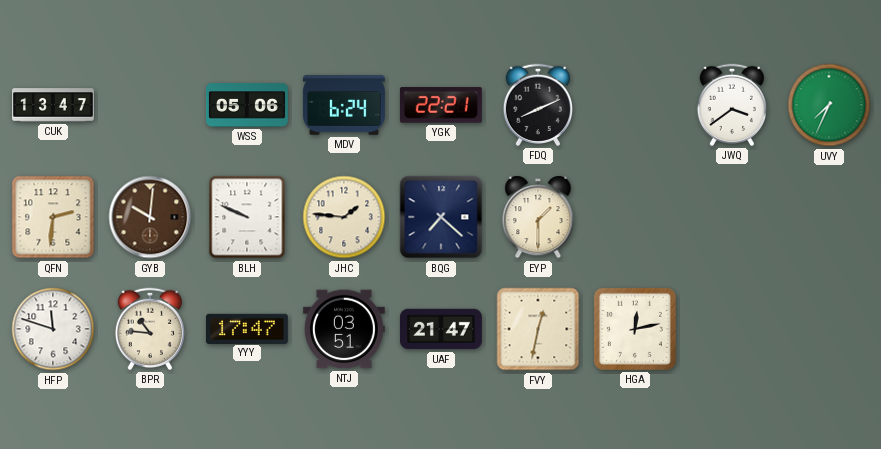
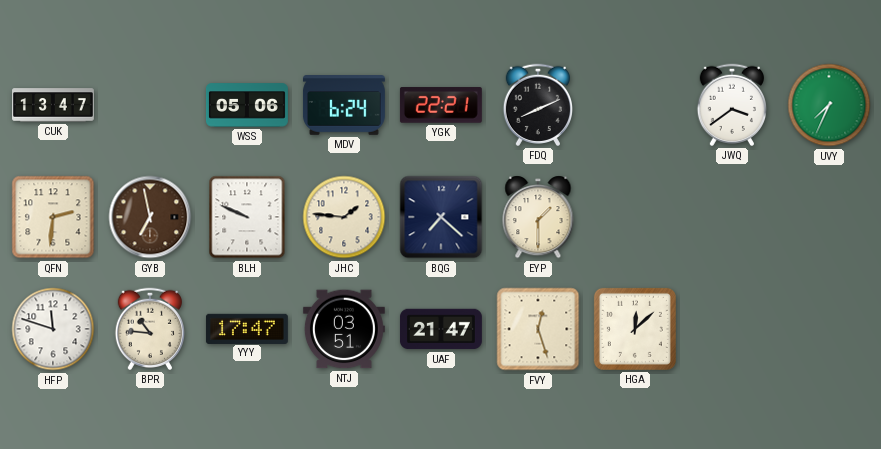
GYB: 10:01 -> 6:58
FVY: 12:32 -> 12:27
HGA: 12:13 -> 12:08
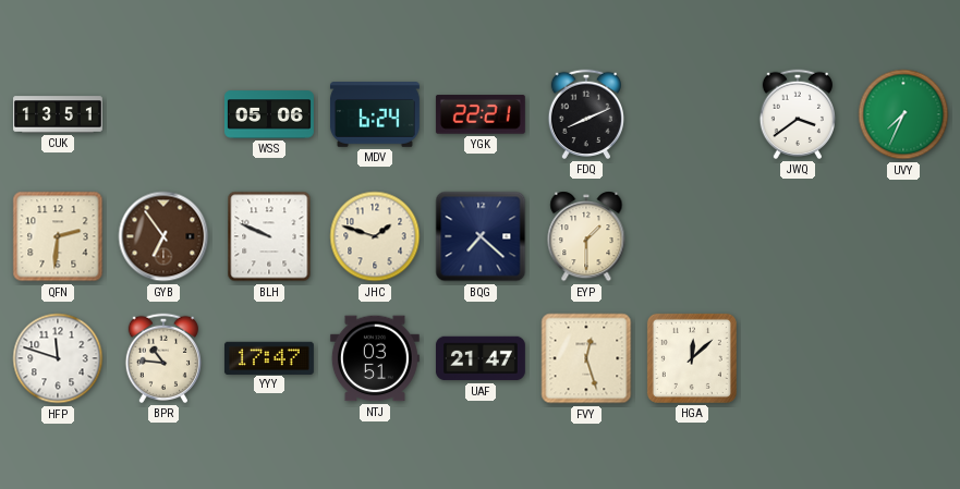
CUK: 13:47 -> 13:51
GYB: 6:58 -> 6:54
JHC: 1:46 -> 1:48
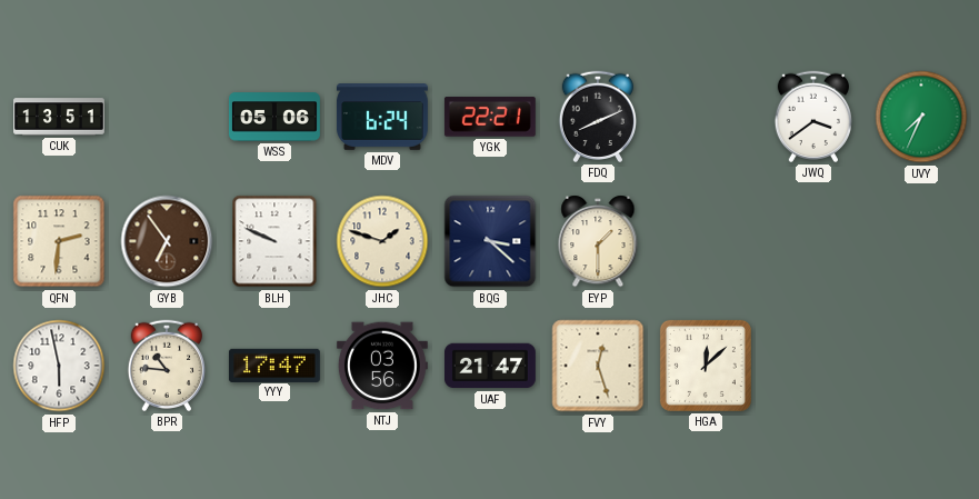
BQG: 7:22 -> 3:22
HFP: 11:48 -> 5:58
NTJ: 03:51 -> 03:56
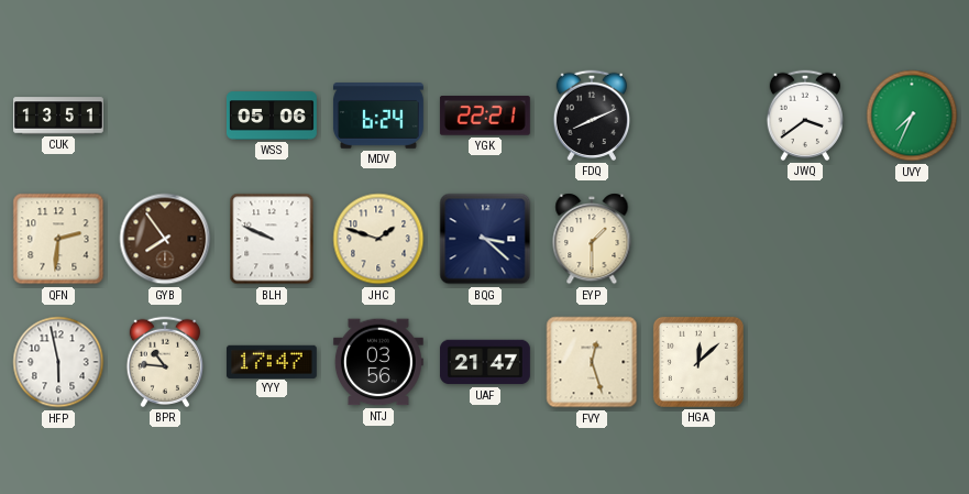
GYB: 6:54 -> 7:54
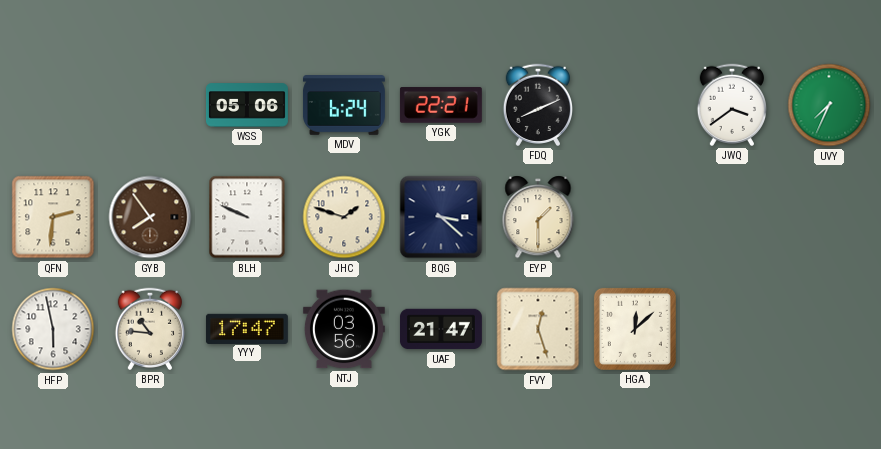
CUK: 13:51 -> none
